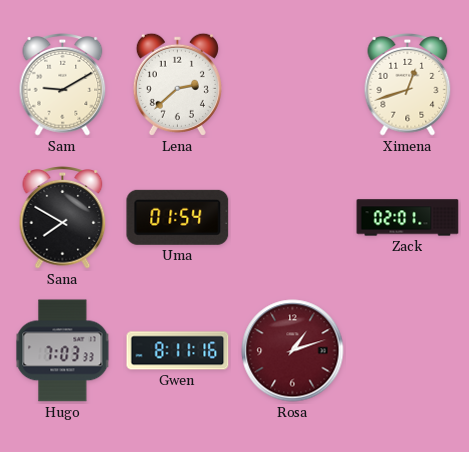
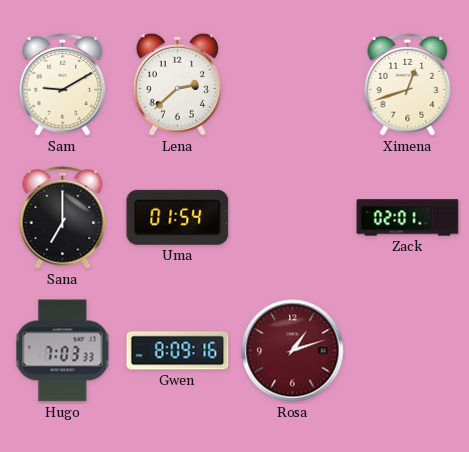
Sana: 7:50 -> 7:00
Gwen: 8:11 -> 8:09
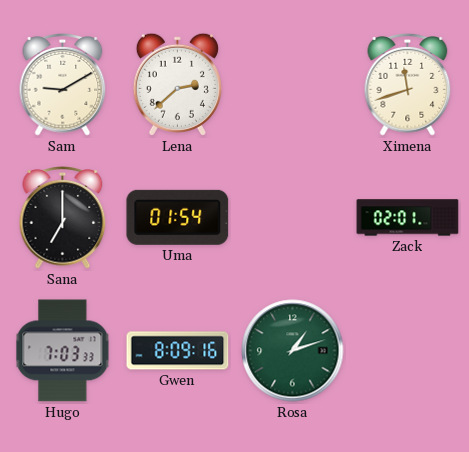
Ximena: 12:42 -> 11:42
Rosa dial: burgundy -> green
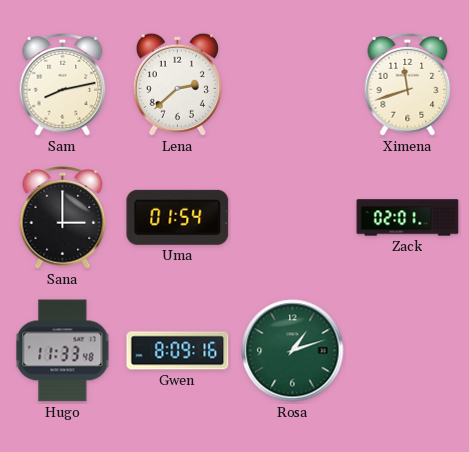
Sam: 9:10 -> 8:13
Sana: 7:00 -> 3:00
Hugo: 7:03 -> 11:33
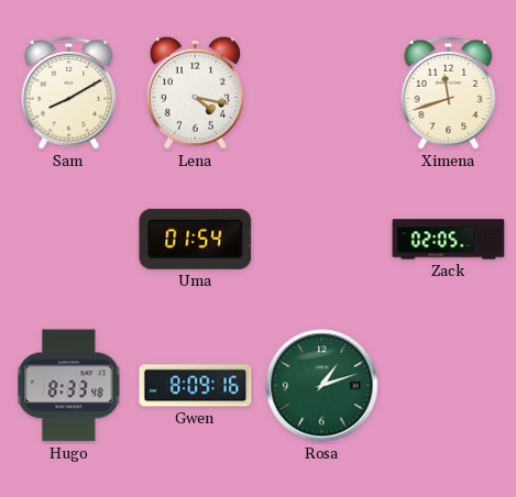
Sam: 8:13 -> 8:10
Lena: 2:38 -> 4:17
Sana: 3:00 -> none
Zack: 02:01 -> 02:05
Hugo: 11:33 -> 8:33
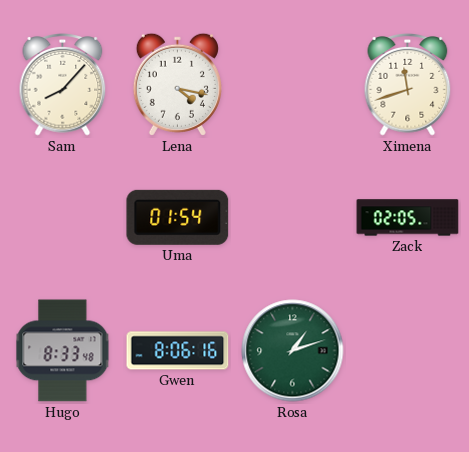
Sam: 8:10 -> 8:07
Gwen: 8:09 -> 8:06
